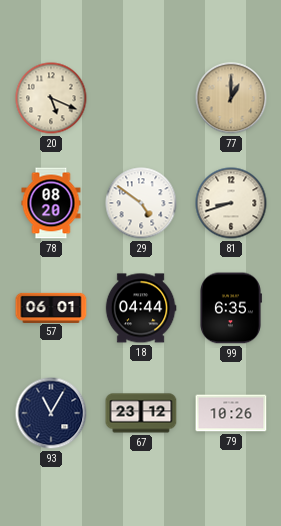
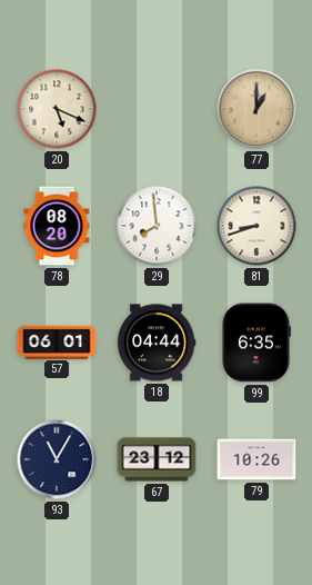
29: 4:51 -> 7:59
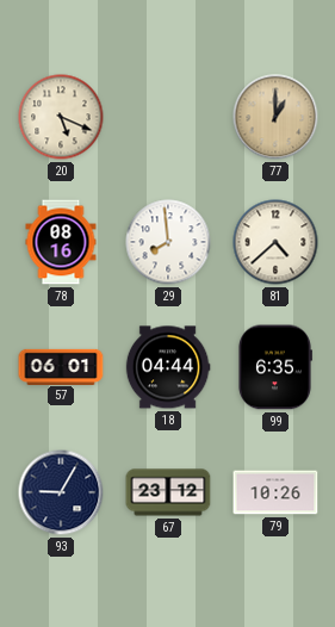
78: 08:20 -> 08:16
81: 8:42 -> 4:38
93: 11:05 -> 9:05
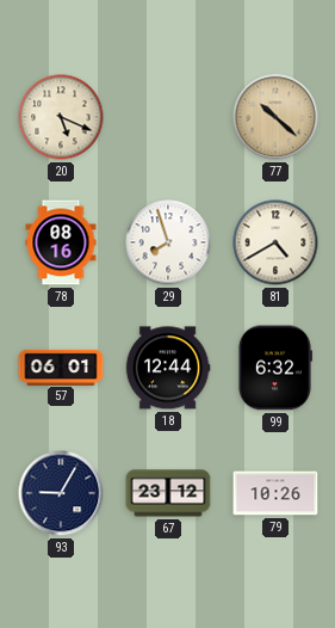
77: 1:00 -> 10:22
29: 7:59 -> 7:57
81: 4:38 -> 4:40
18: 04:44 -> 12:44
99: 6:35 -> 6:32
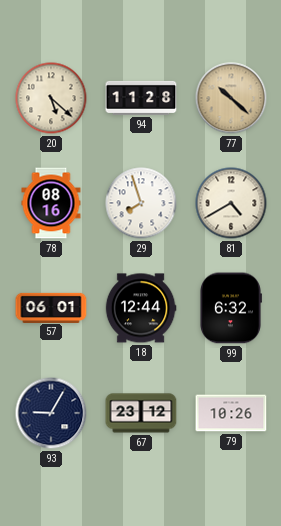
20: 5:19 -> 5:22
94: none -> 11:28
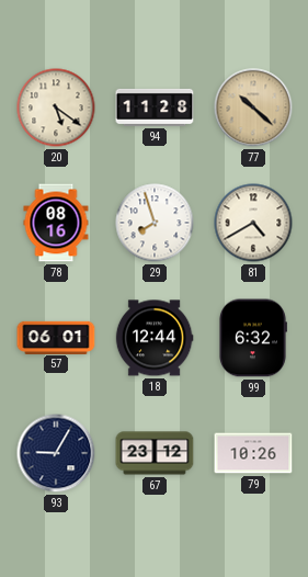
20: 5:22 -> 5:21
